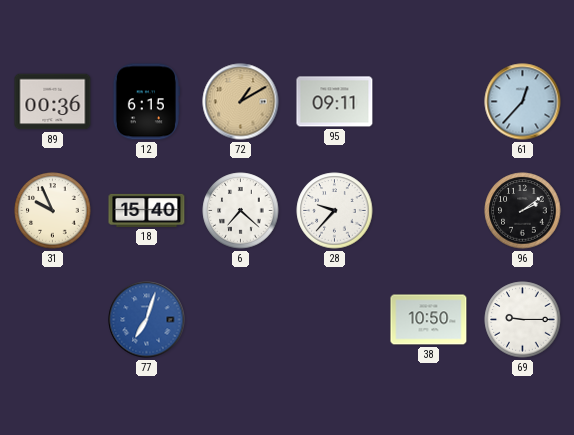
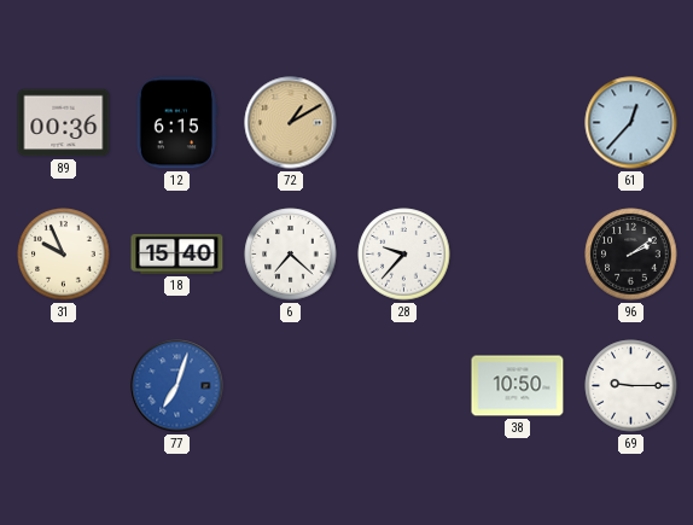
95: 09:11 -> none
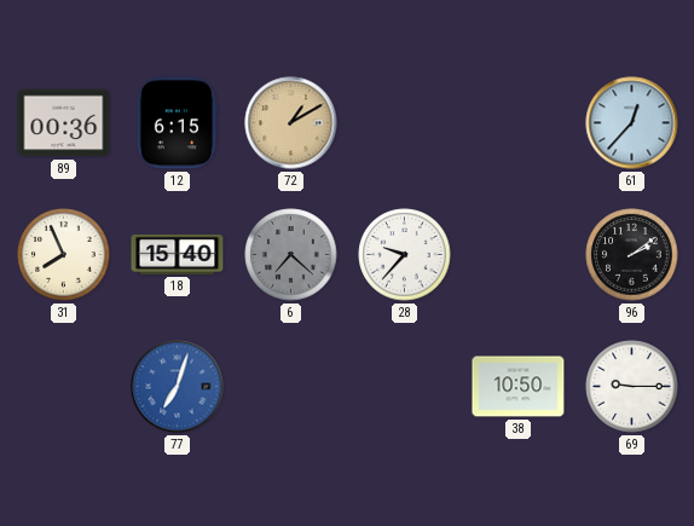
31: 9:56 -> 7:56
6 dial: white -> grey
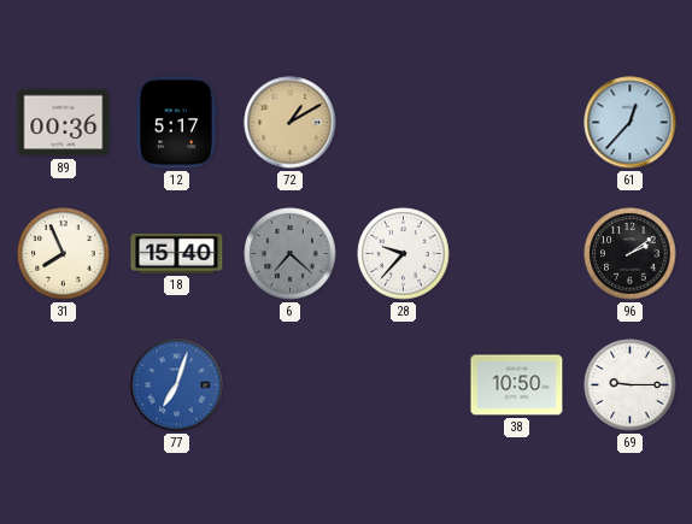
12: 6:15 -> 5:17
